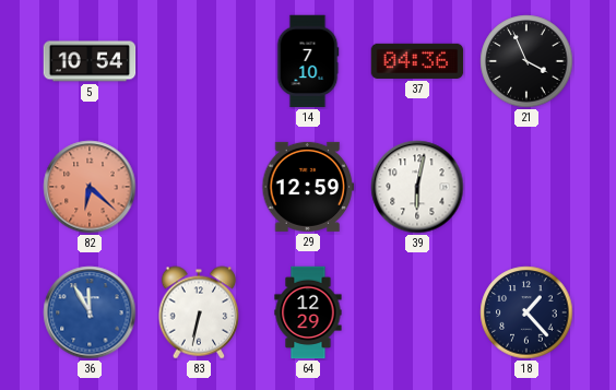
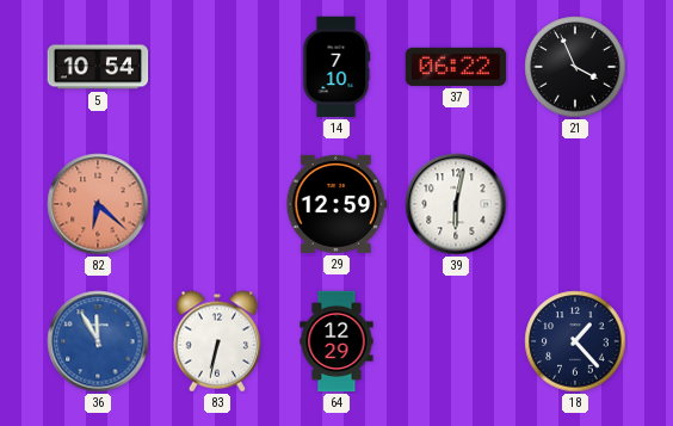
37: 04:36 -> 06:22
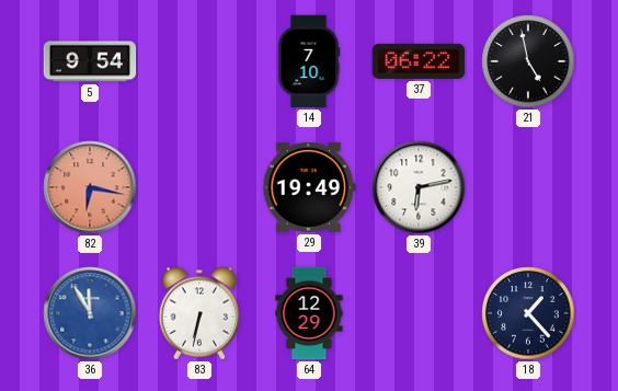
5: 10:54 -> 9:54
21: 3:56 -> 4:58
82: 6:22 -> 6:17
29: 12:59 -> 19:49
39: 6:02 -> 6:13
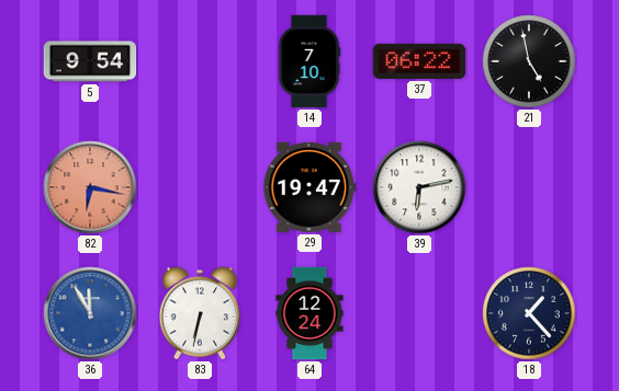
29: 19:49 -> 19:47
64: 12:29 -> 12:24
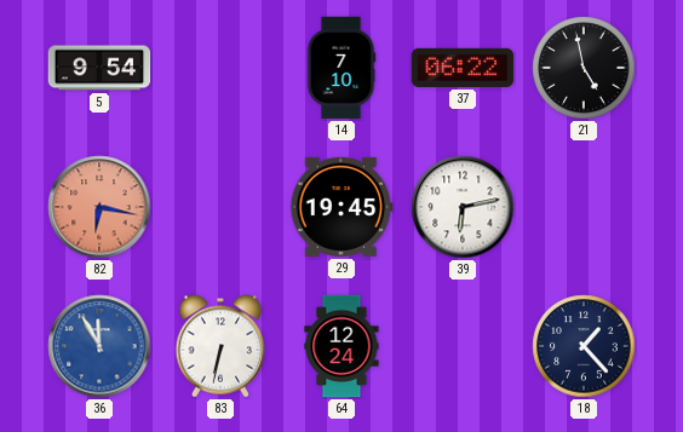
29: 19:47 -> 19:45
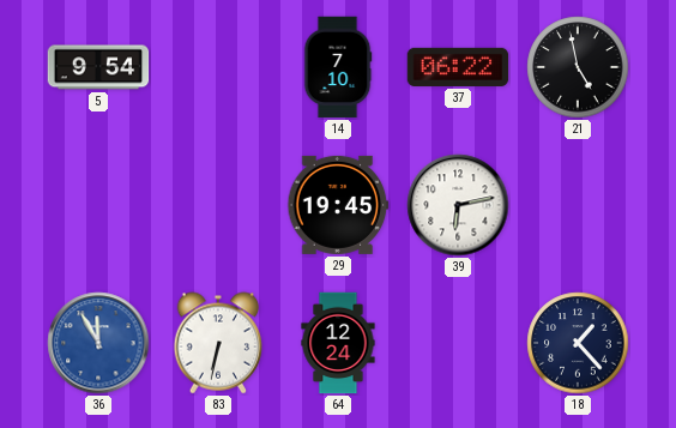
82: 6:17 -> none
